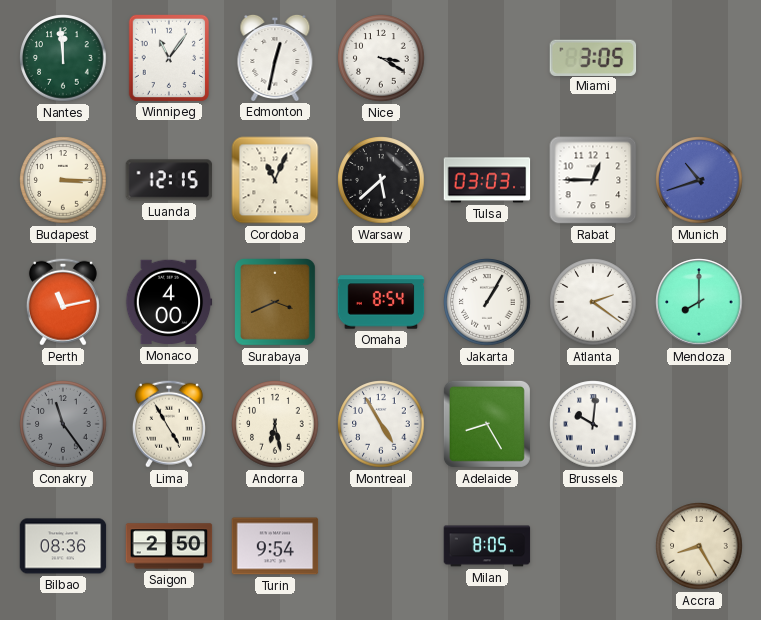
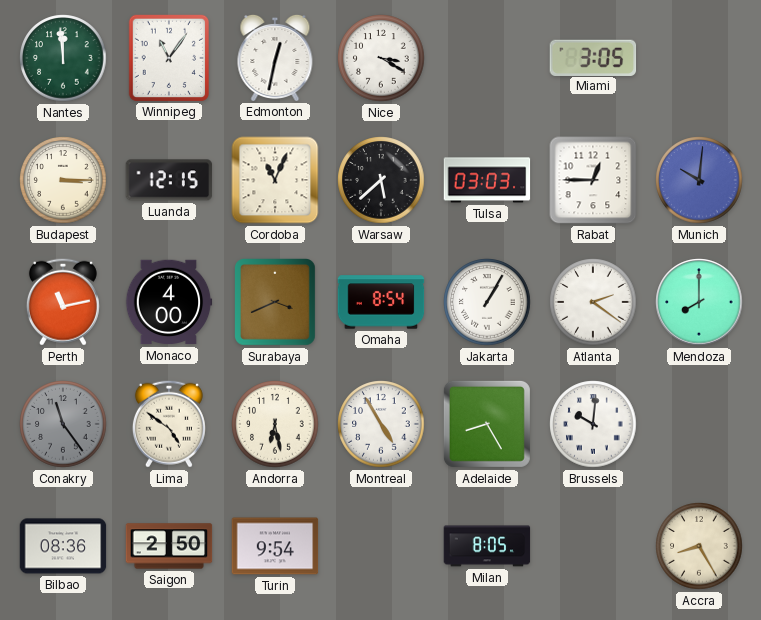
Munich: 10:42 -> 10:01
Lima: 4:55 -> 4:51
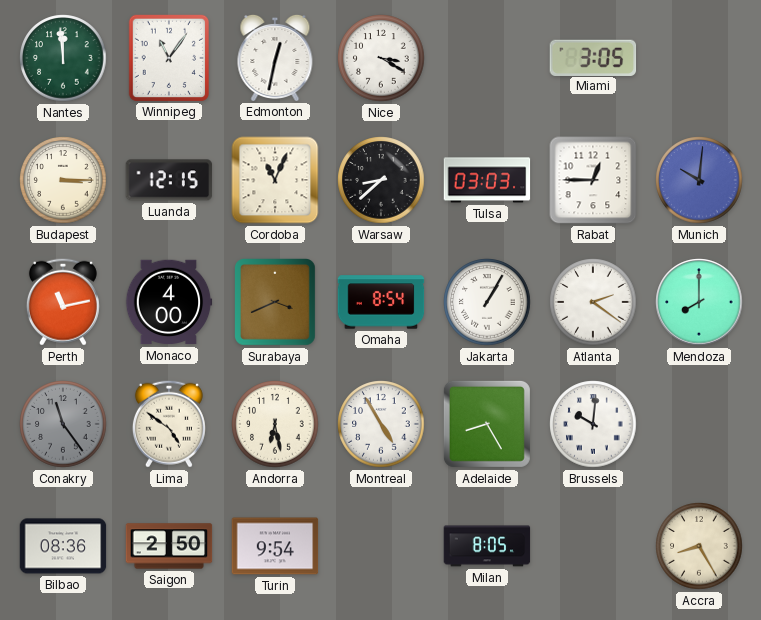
Warsaw: 5:38 -> 8:38
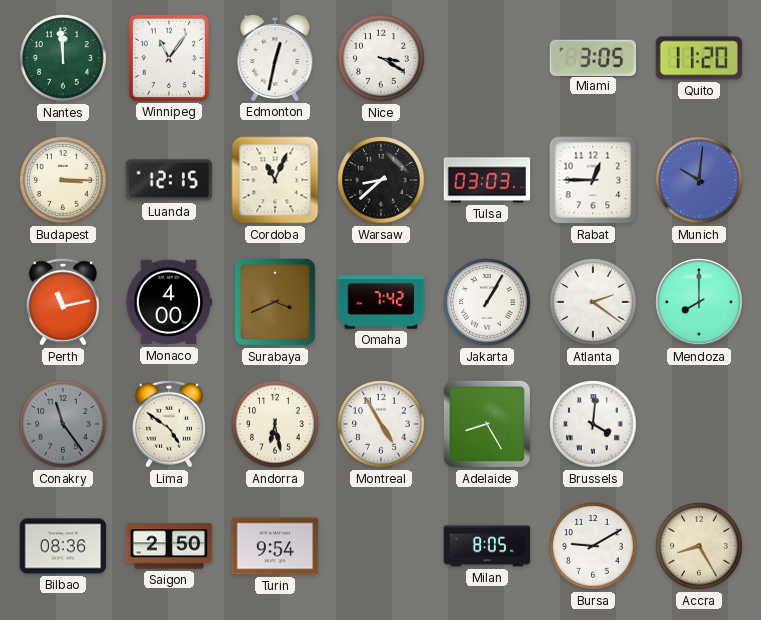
Quito: none -> 11:20
Omaha: 8:54 -> 7:42
Brussels: 10:01 -> 4:01
Bursa: none -> 9:10
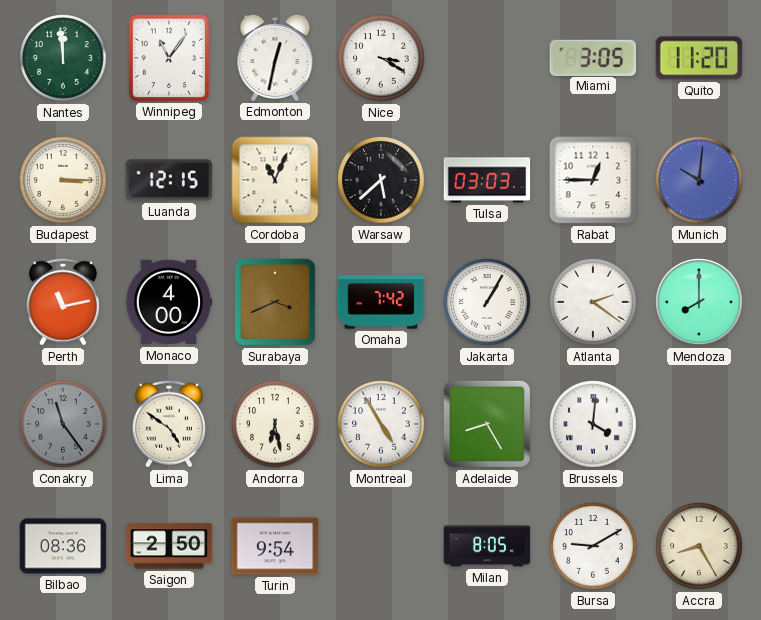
Warsaw: 8:38 -> 5:38
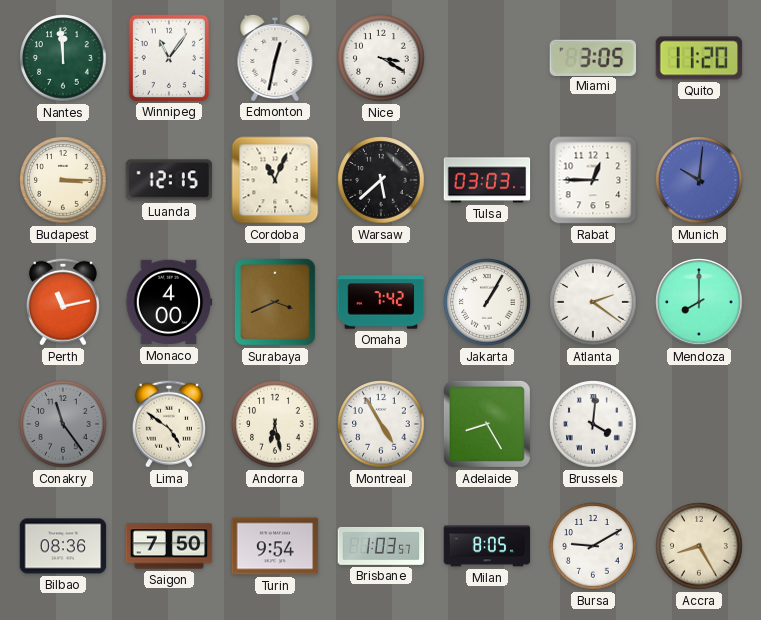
Saigon: 2:50 -> 7:50
Brisbane: none -> 1:03
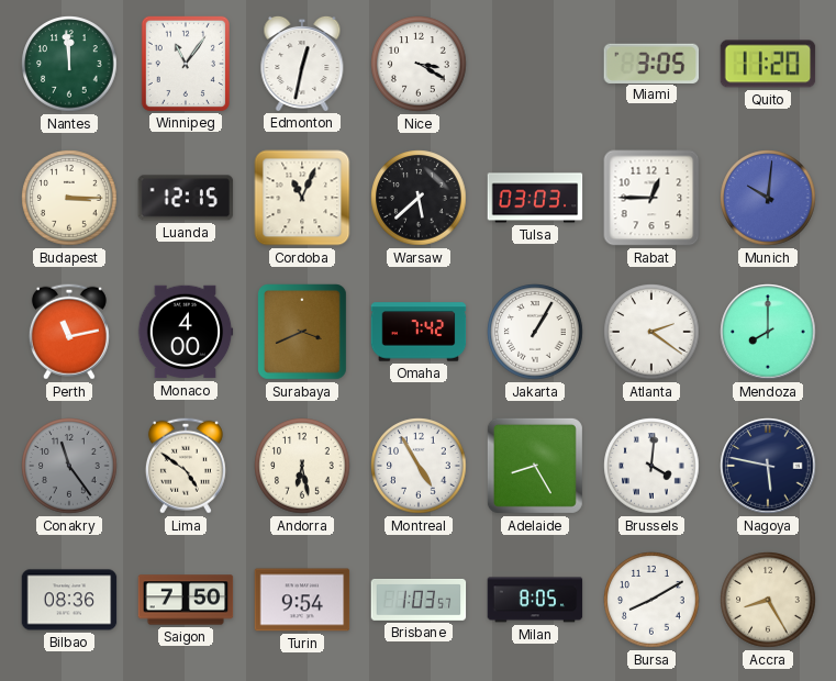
Nagoya: none -> 5:47
Bursa: 9:10 -> 8:10
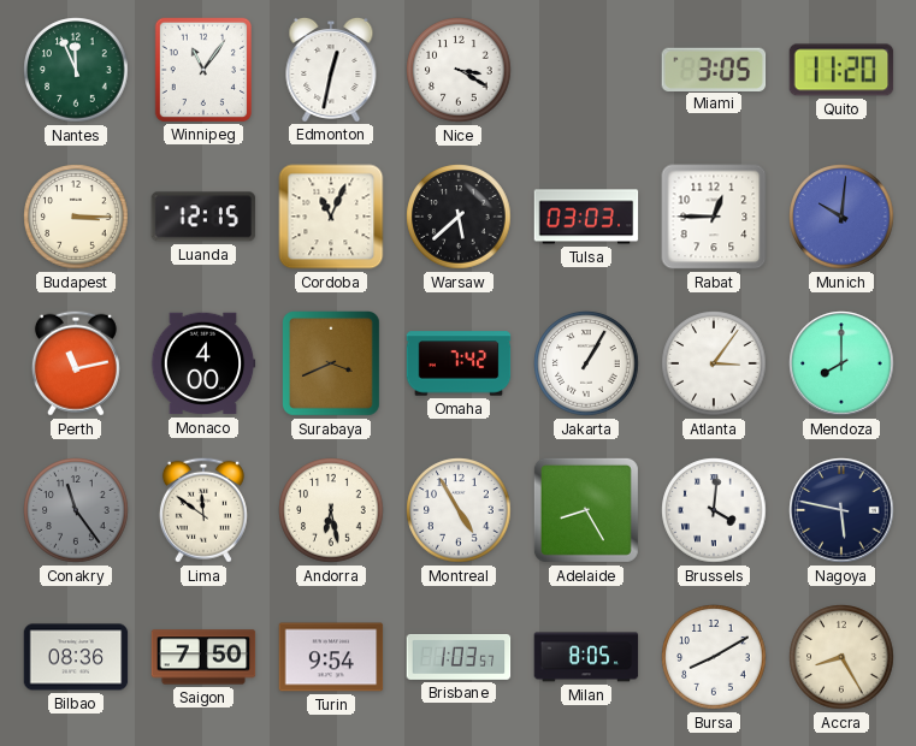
Nantes: 11:59 -> 11:56
Atlanta: 2:21 -> 3:06
Lima: 4:51 -> 11:51
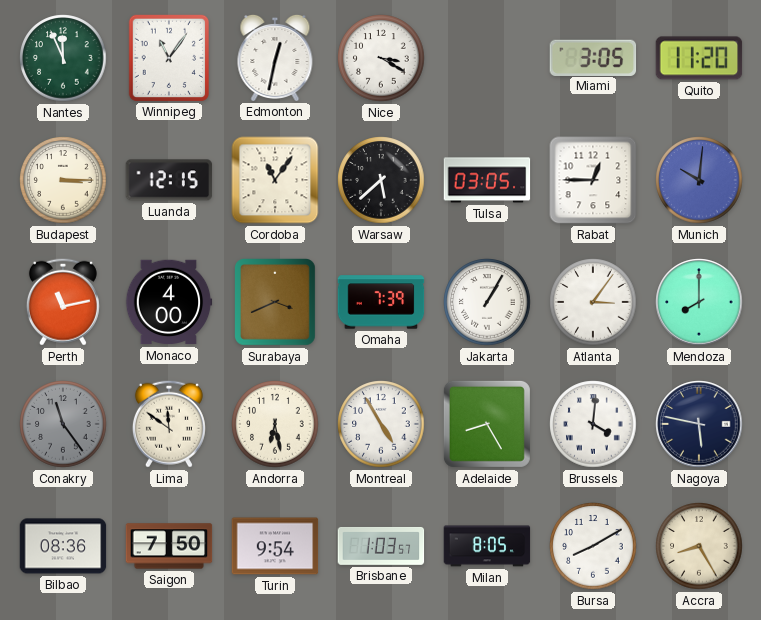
Cordoba: 11:04 -> 11:06
Tulsa: 03:03 -> 03:05
Omaha: 7:42 -> 7:39
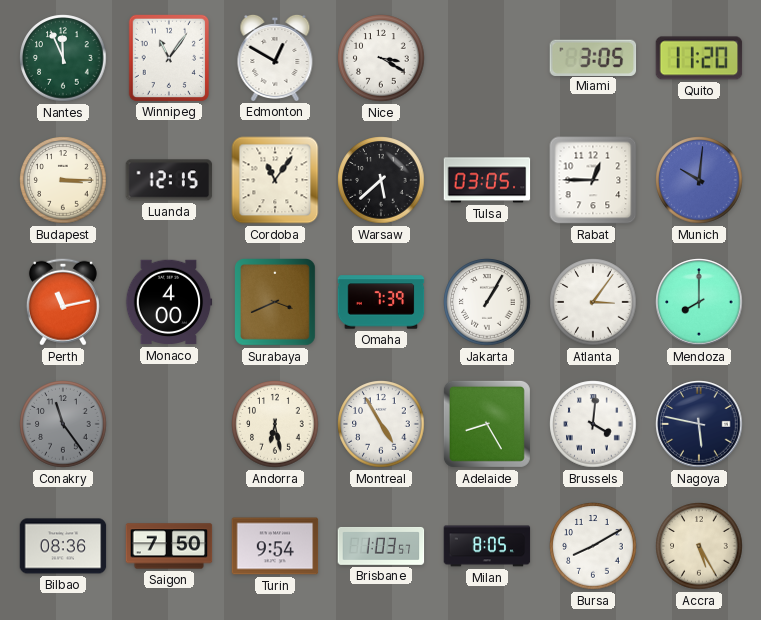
Edmonton: 12:32 -> 12:50
Lima: 11:51 -> none
Accra: 8:25 -> 5:25
